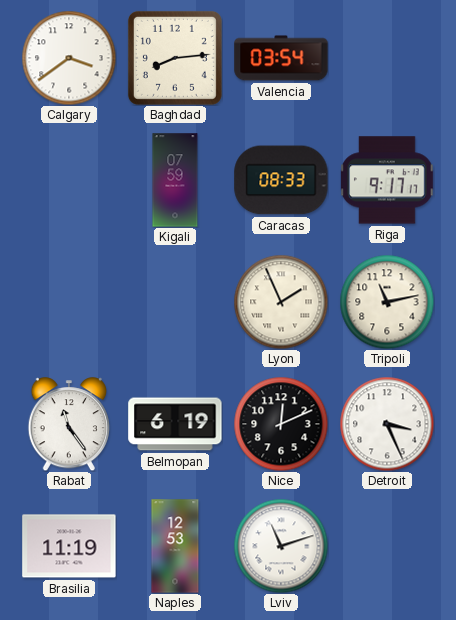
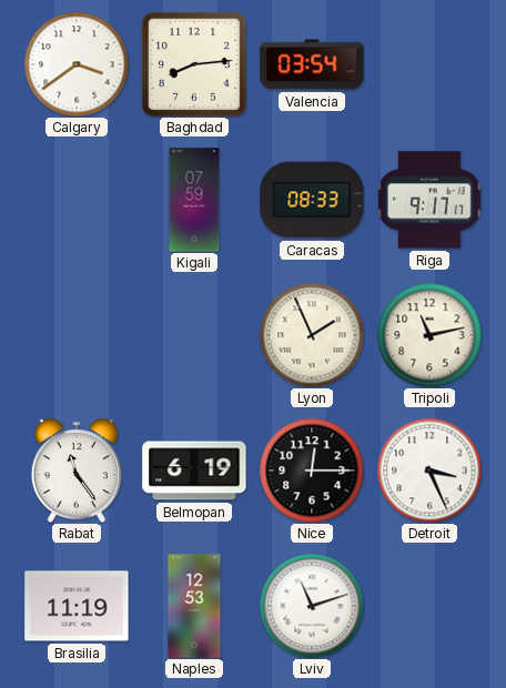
Nice: 12:11 -> 12:15
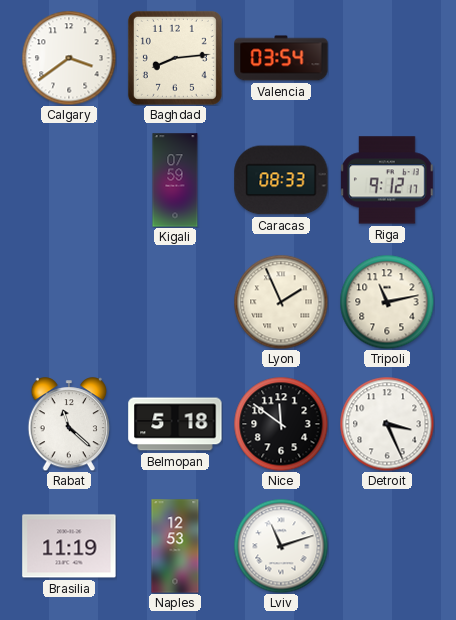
Riga: 9:17 -> 9:12
Rabat: 11:24 -> 11:22
Belmopan: 6:19 -> 5:18
Nice: 12:15 -> 11:51
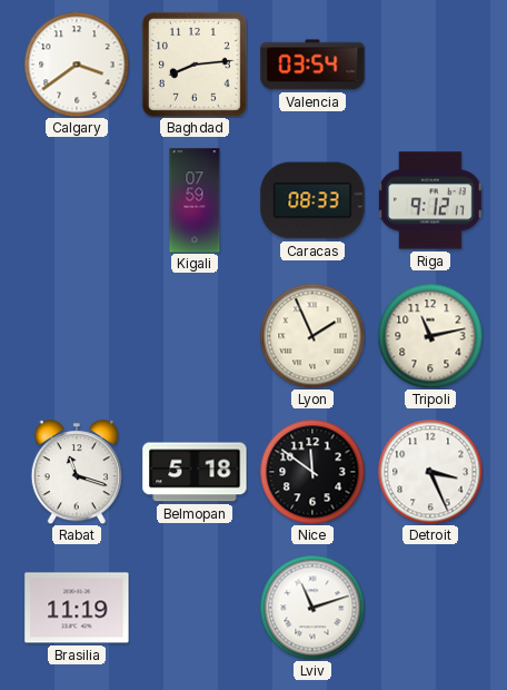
Rabat: 11:22 -> 11:18
Naples: 12:53 -> none
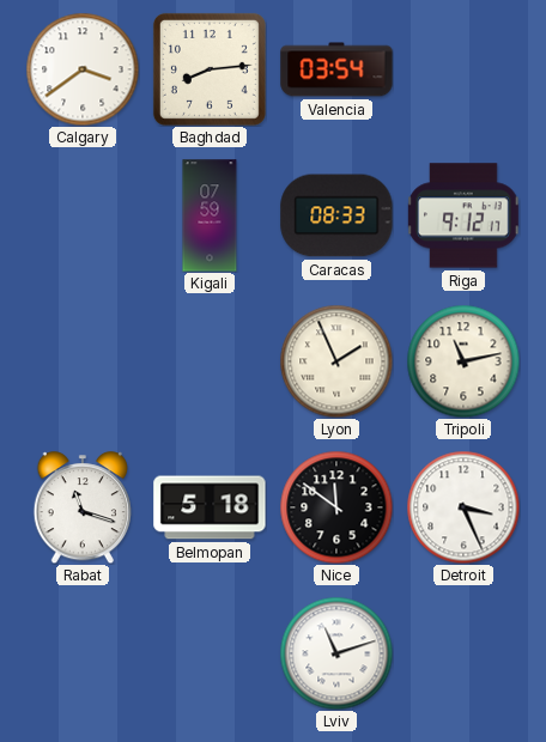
Brasilia: 11:19 -> none
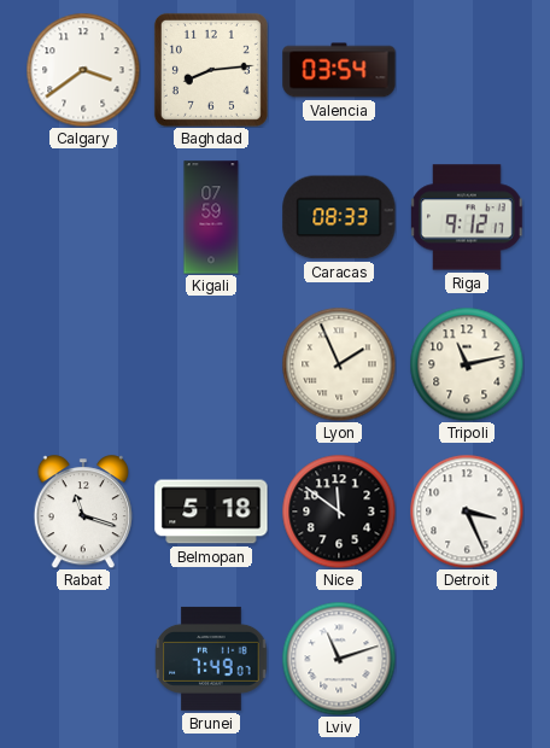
Brunei: none -> 7:49
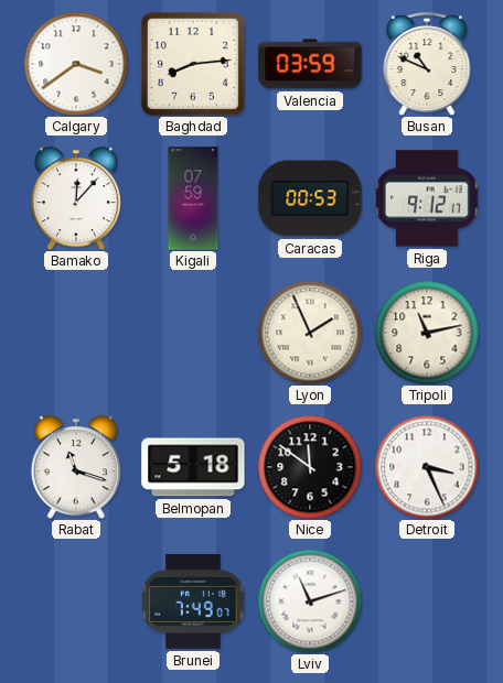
Valencia: 03:54 -> 03:59
Busan: none -> 10:49
Bamako: none -> 12:07
Caracas: 08:33 -> 00:53
